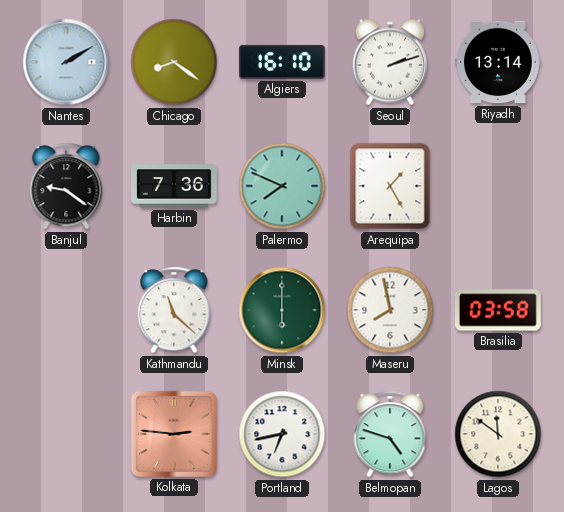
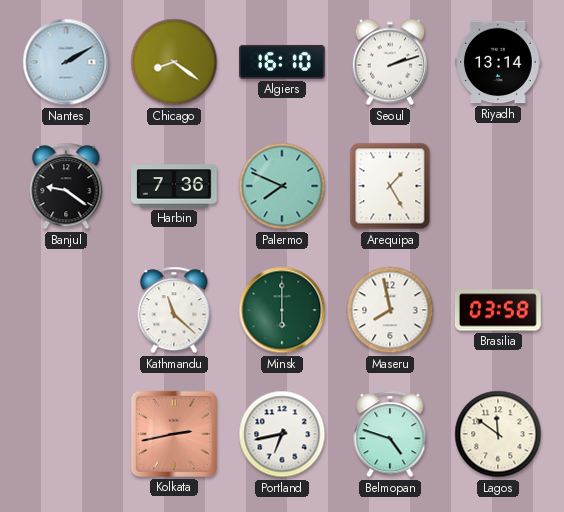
Kolkata: 2:46 -> 2:43
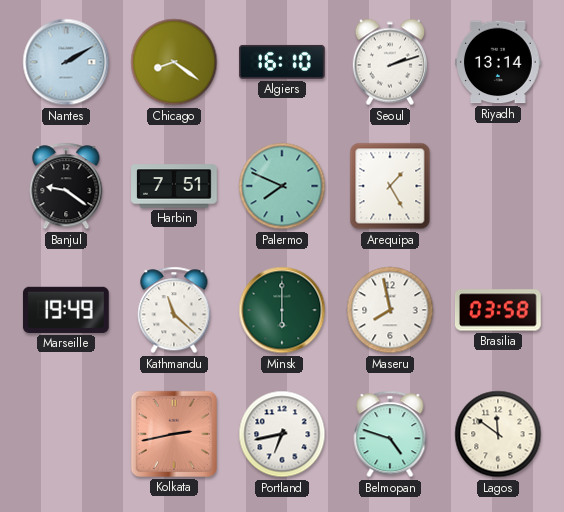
Harbin: 7:36 -> 7:51
Marseille: none -> 19:49
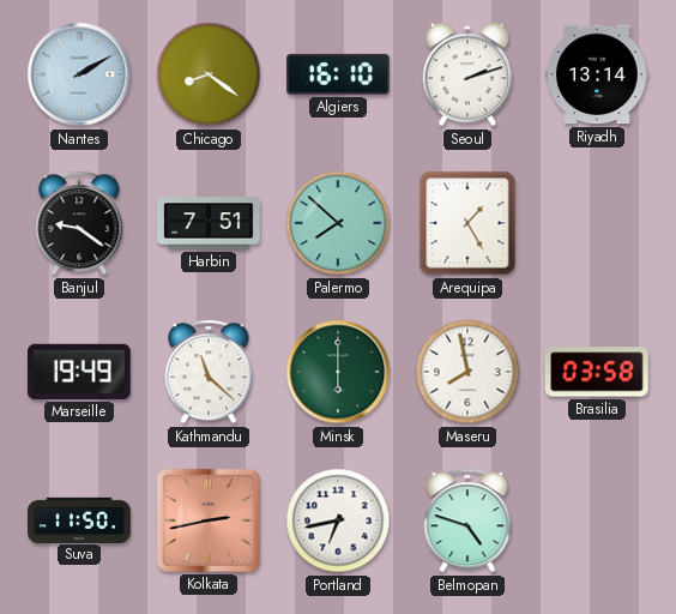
Palermo: 7:49 -> 7:52
Suva: none -> 11:50
Lagos: 11:51 -> none
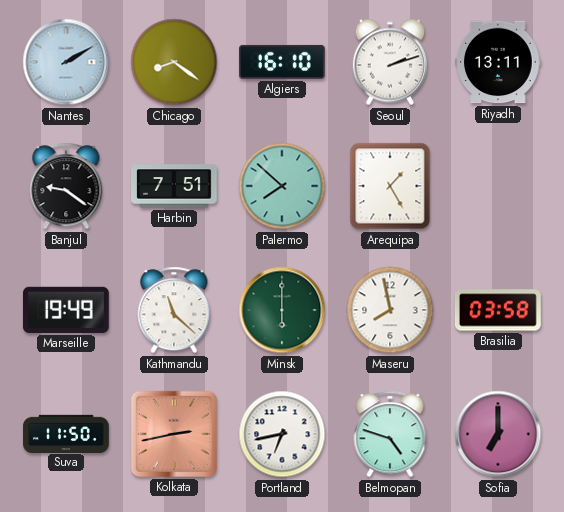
Riyadh: 13:14 -> 13:11
Sofia: none -> 7:00
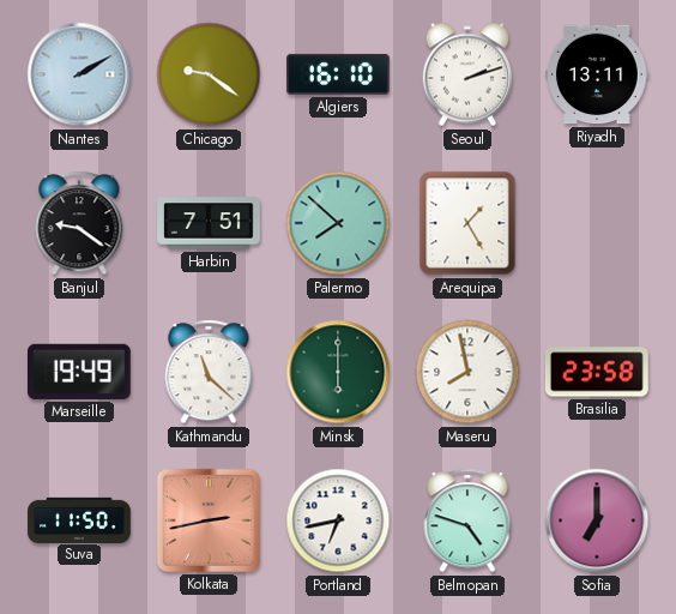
Chicago: 8:21 -> 9:21
Brasilia: 03:58 -> 23:58
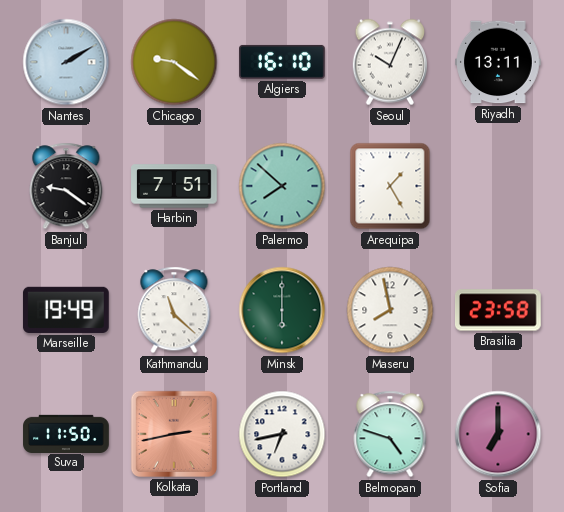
Seoul: 2:12 -> 10:04
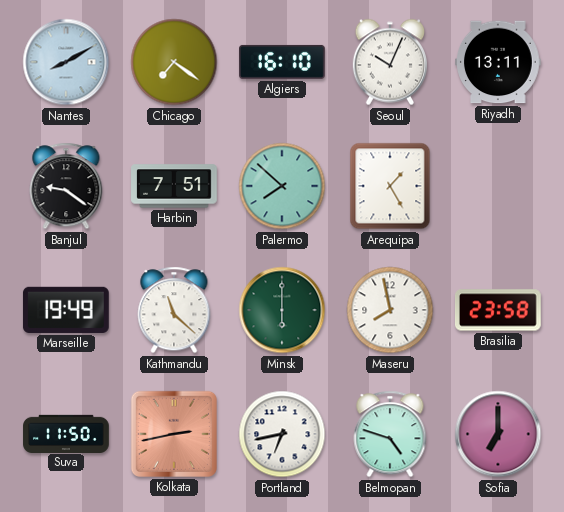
Nantes: 2:10 -> 8:10
Chicago: 9:21 -> 7:21
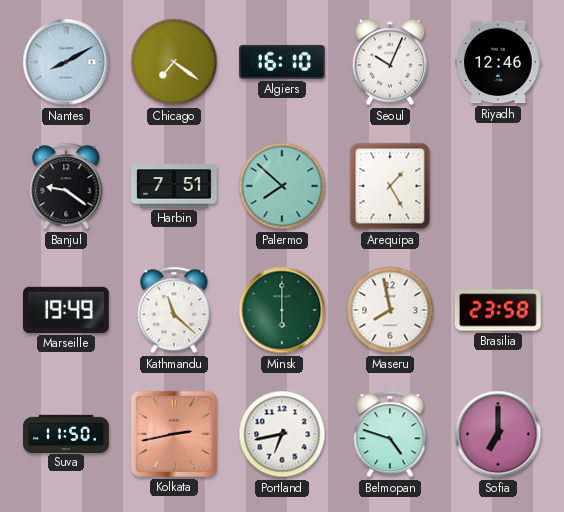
Riyadh: 13:11 -> 12:46
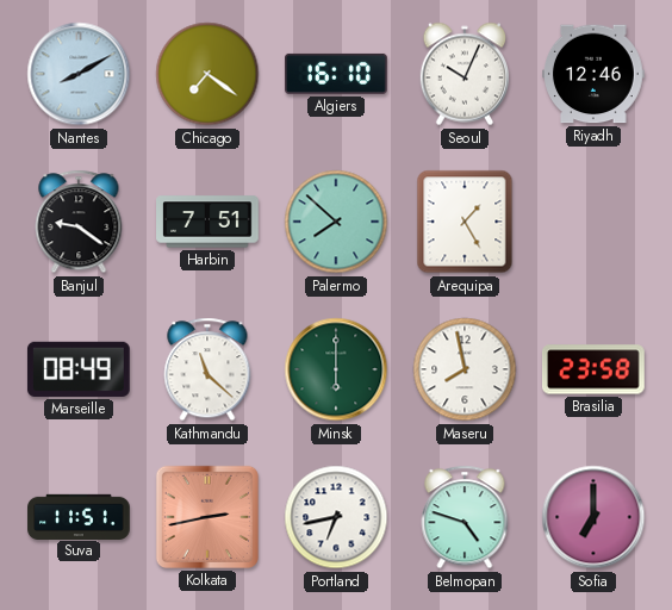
Marseille: 19:49 -> 08:49
Suva: 11:50 -> 11:51
